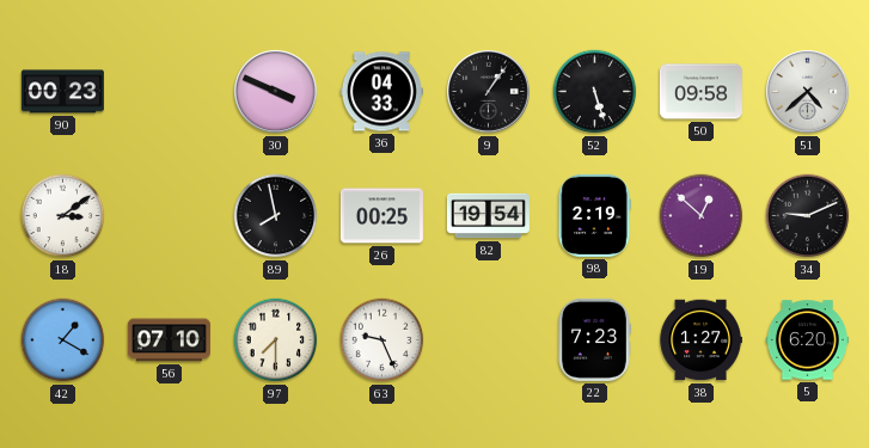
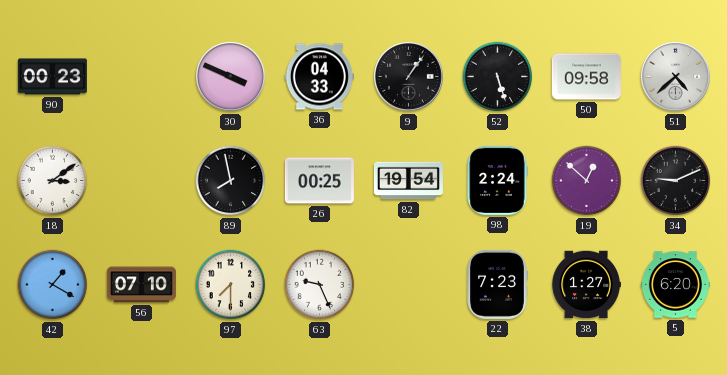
98: 2:19 -> 2:24
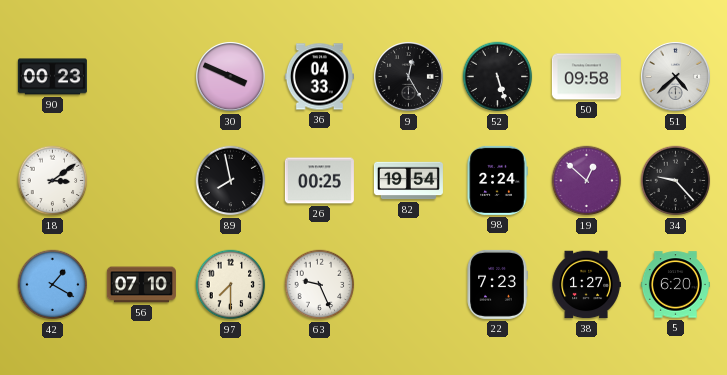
9: 1:06 -> 12:25
34: 9:11 -> 9:23
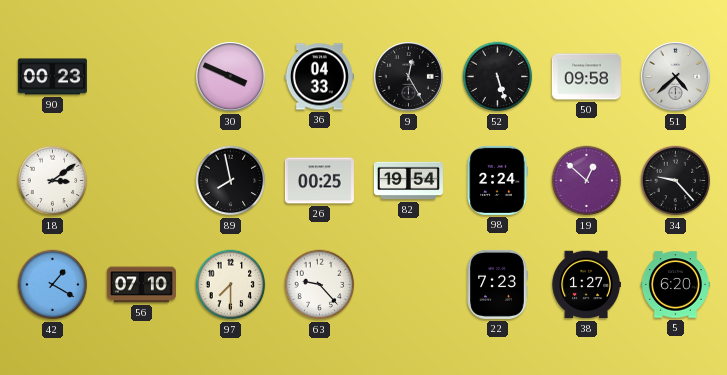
63: 9:26 -> 9:23
